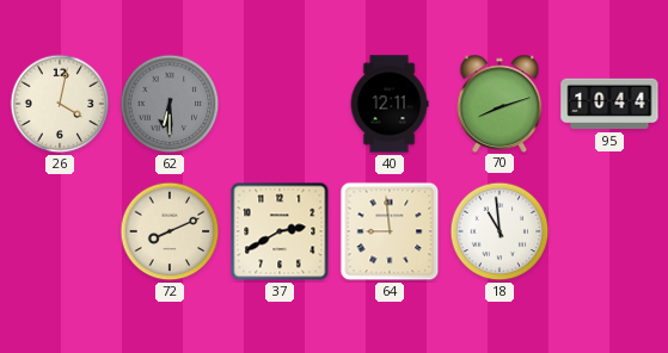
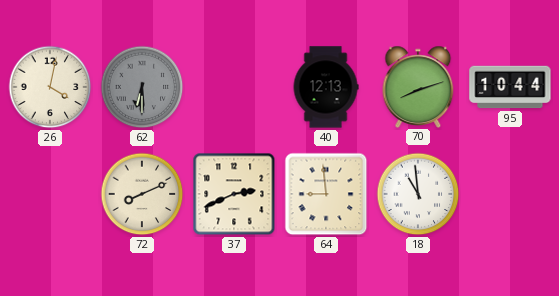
40: 12:11 -> 12:13
37: 2:40 -> 2:41
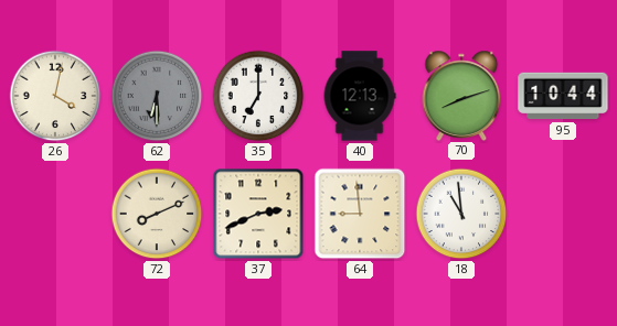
35: none -> 7:00
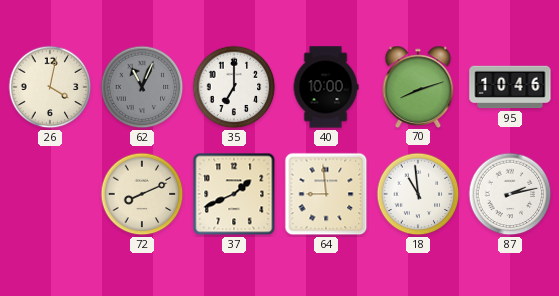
62: 6:30 -> 11:04
40: 12:13 -> 10:00
95: 10:44 -> 10:46
37: 2:41 -> 1:41
87: none -> 2:13
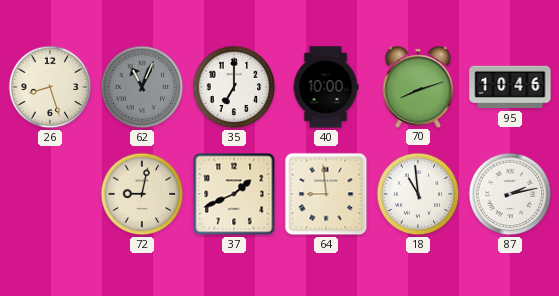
26: 4:02 -> 8:27
72: 8:11 -> 9:02
